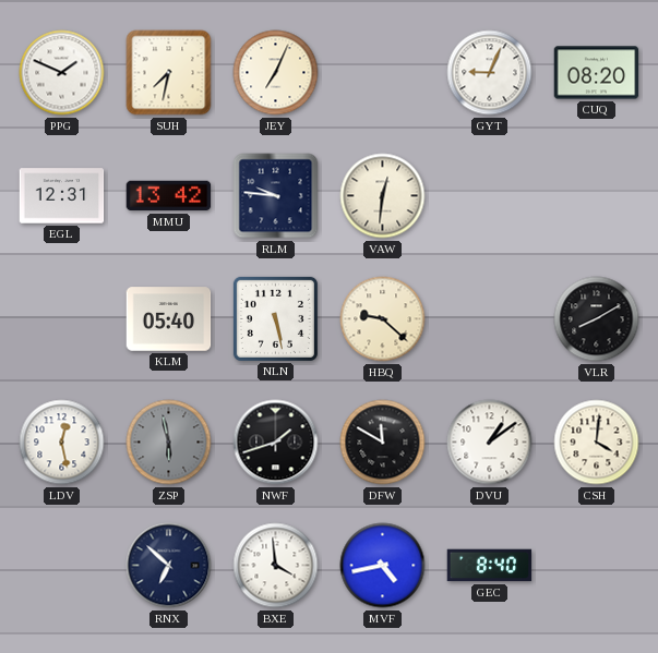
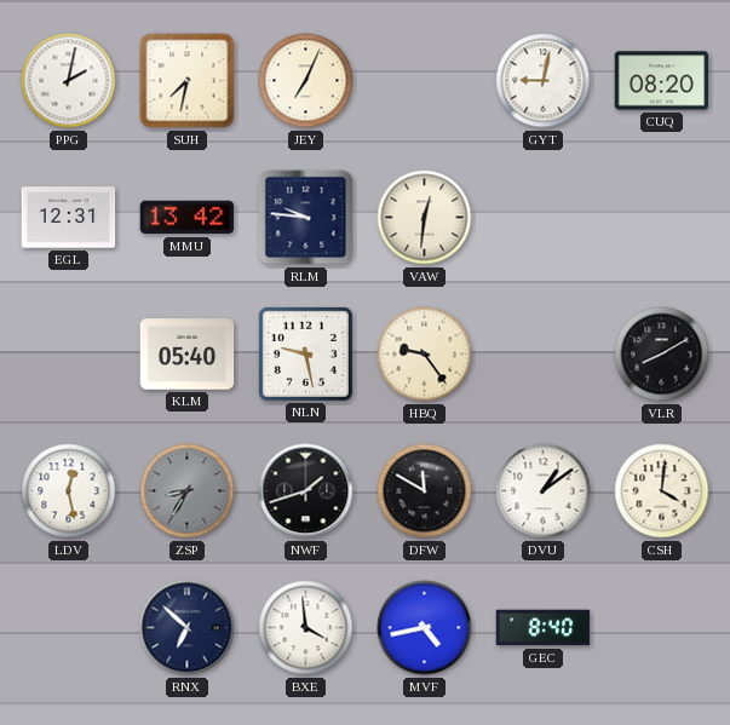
PPG: 1:49 -> 2:02
GYT: 9:04 -> 9:02
NLN: 5:28 -> 9:28
HBQ: 9:22 -> 9:24
ZSP: 5:58 -> 8:35
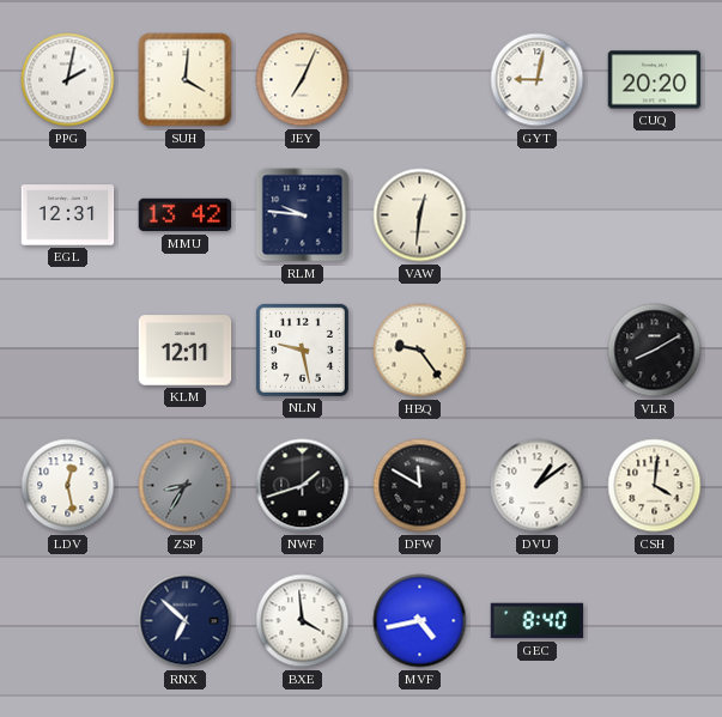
SUH: 7:32 -> 4:01
CUQ: 08:20 -> 20:20
KLM: 05:40 -> 12:11
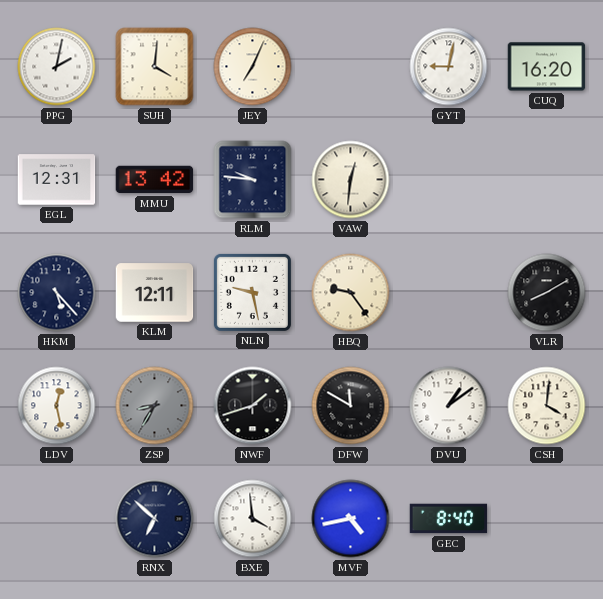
CUQ: 20:20 -> 16:20
HKM: none -> 5:23
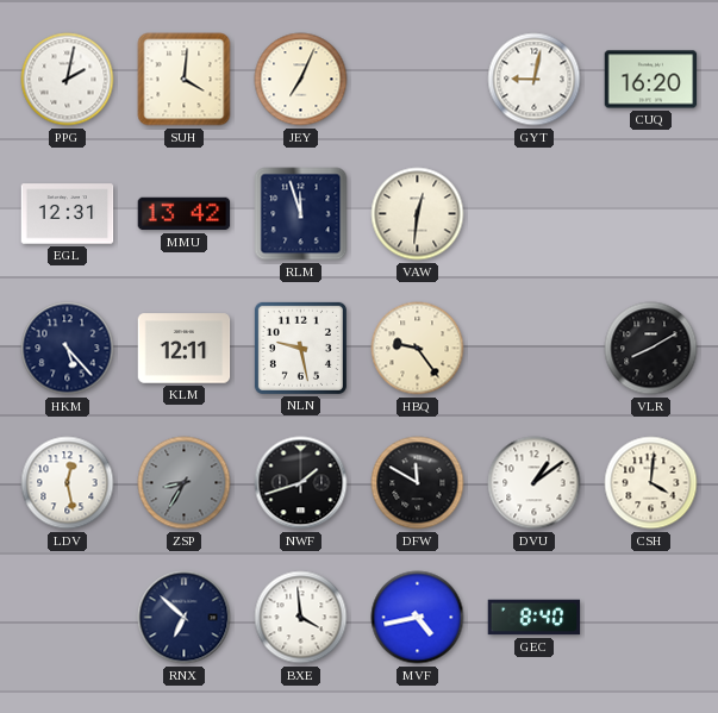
RLM: 9:46 -> 11:57
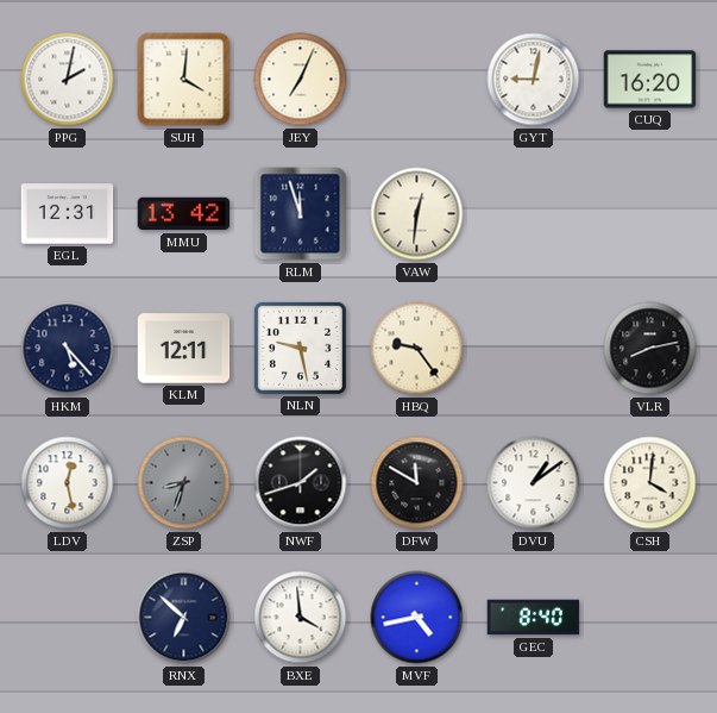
VLR: 8:10 -> 8:13
ZSP: 8:35 -> 8:33
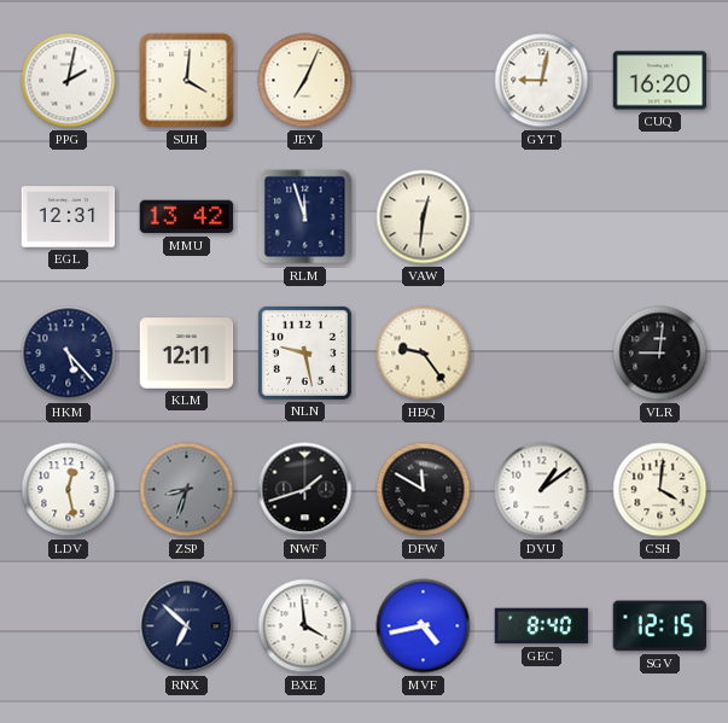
VLR: 8:13 -> 9:01
SGV: none -> 12:15
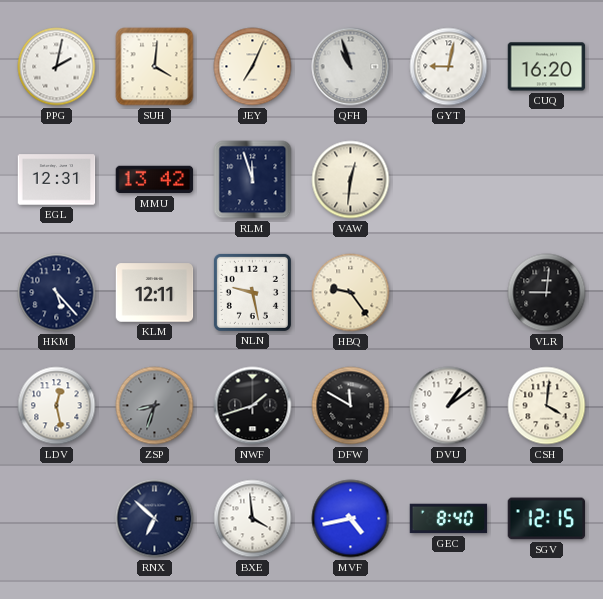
QFH: none -> 10:57
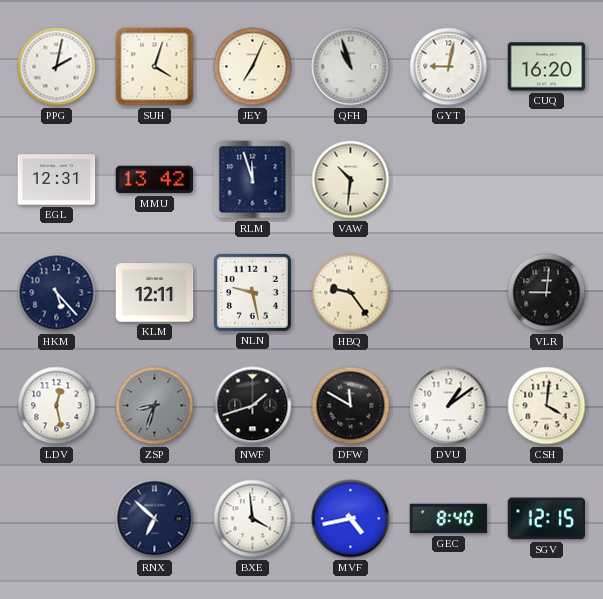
SUH: 4:01 -> 4:03
VAW: 12:31 -> 10:31
